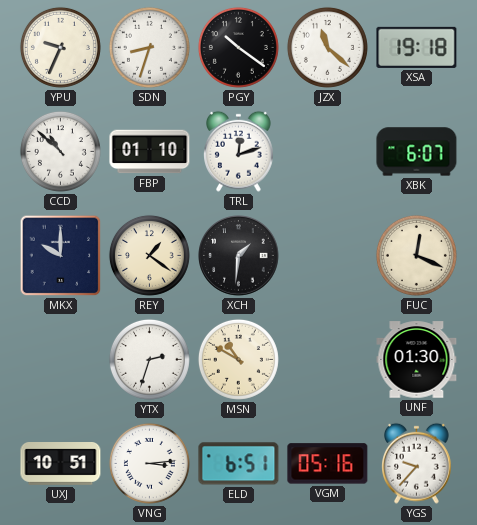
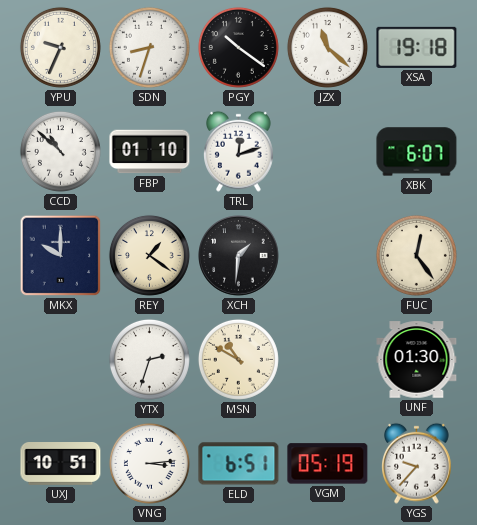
FUC: 12:19 -> 12:24
VGM: 05:16 -> 05:19
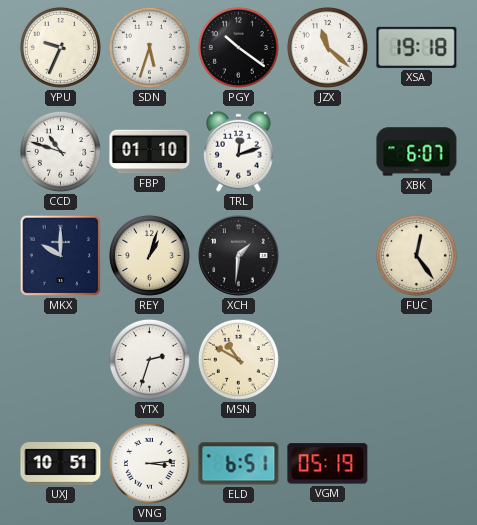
SDN: 8:33 -> 5:33
CCD: 10:52 -> 10:48
REY: 1:21 -> 1:03
UNF: 01:30 -> none
YGS: 9:37 -> none
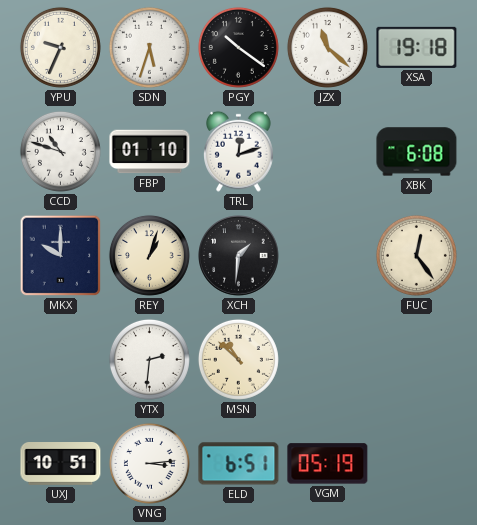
XBK: 6:07 -> 6:08
YTX: 2:33 -> 2:31
MSN: 10:50 -> 10:52
